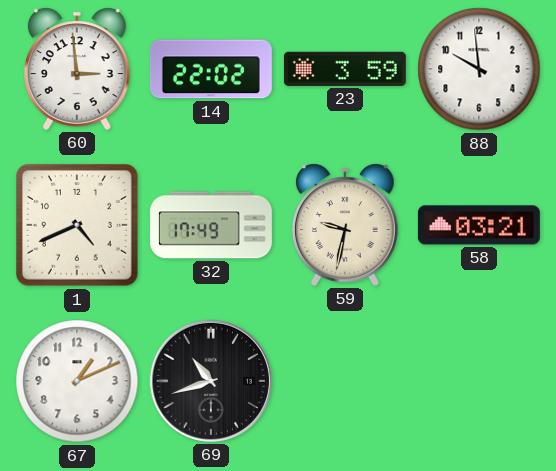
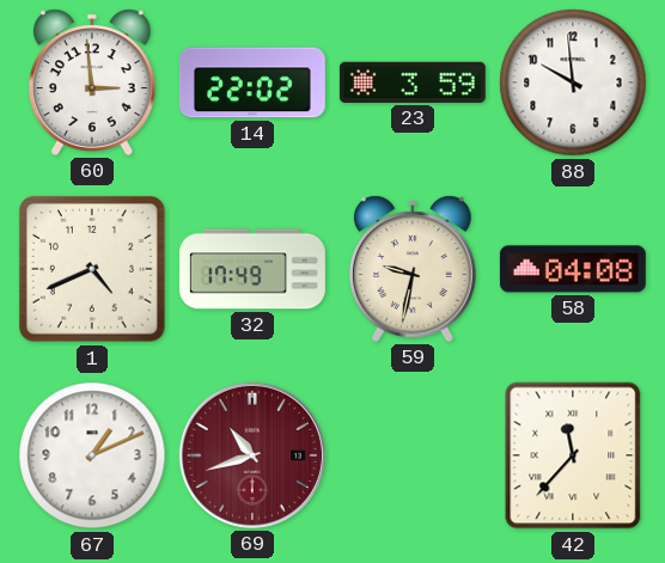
58: 03:21 -> 04:08
69 dial: black -> burgundy
42: none -> 11:37
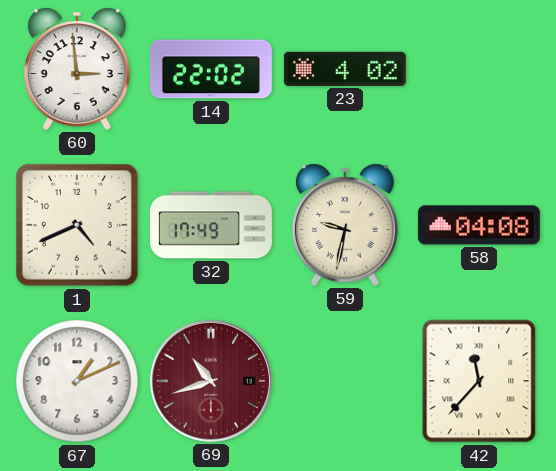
23: 3:59 -> 4:02
88: 9:59 -> none
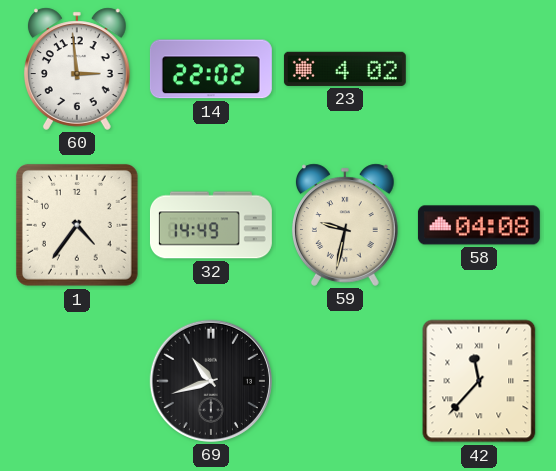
1: 4:41 -> 4:36
32: 17:49 -> 14:49
67: 1:11 -> none
69 dial: burgundy -> black
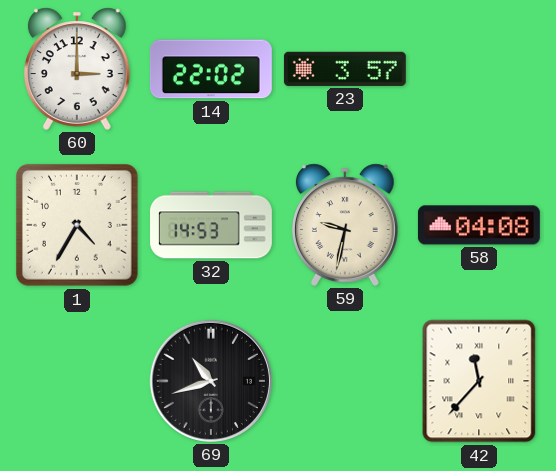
60: 2:59 -> 3:00
23: 4:02 -> 3:57
1: 4:36 -> 4:35
32: 14:49 -> 14:53
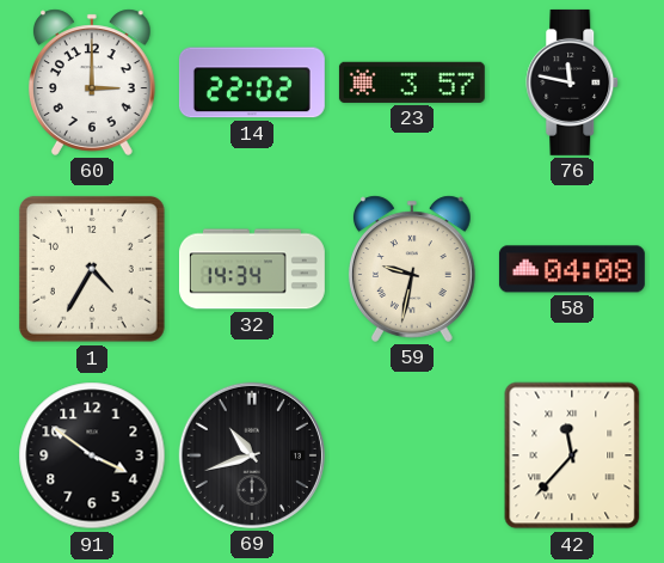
76: none -> 11:47
32: 14:53 -> 14:34
91: none -> 3:51
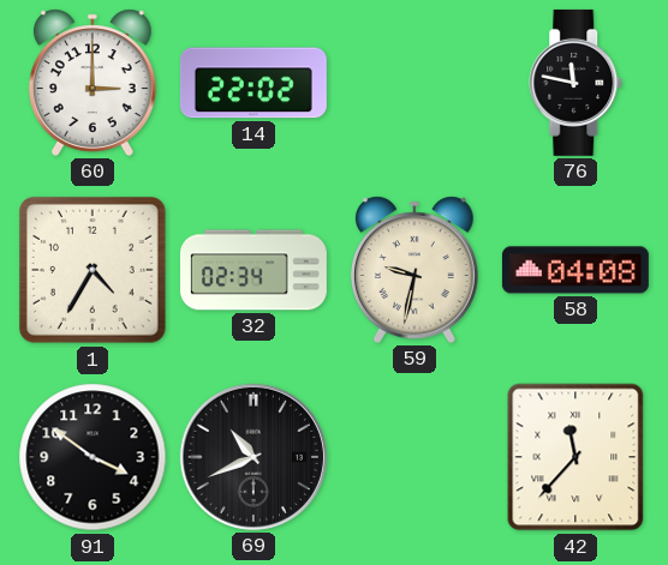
23: 3:57 -> none
32: 14:34 -> 02:34
69: 10:42 -> 10:41
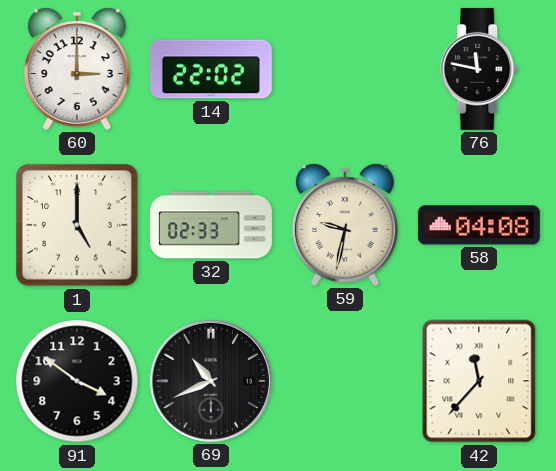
1: 4:35 -> 5:00
32: 02:34 -> 02:33
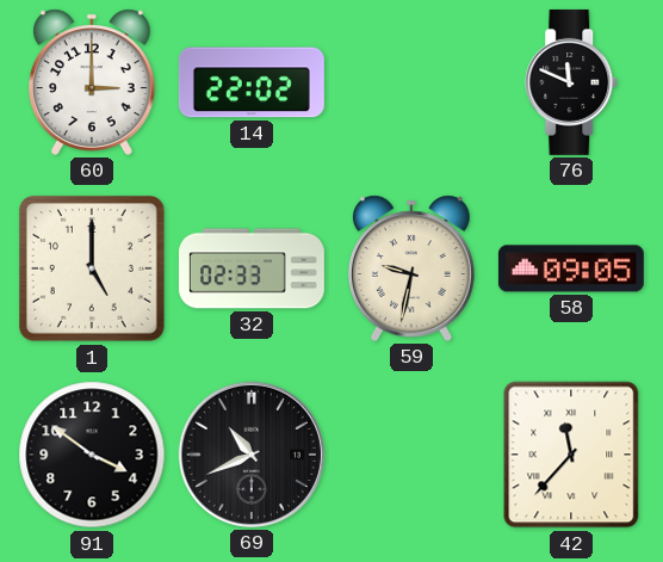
76: 11:47 -> 11:49
58: 04:08 -> 09:05
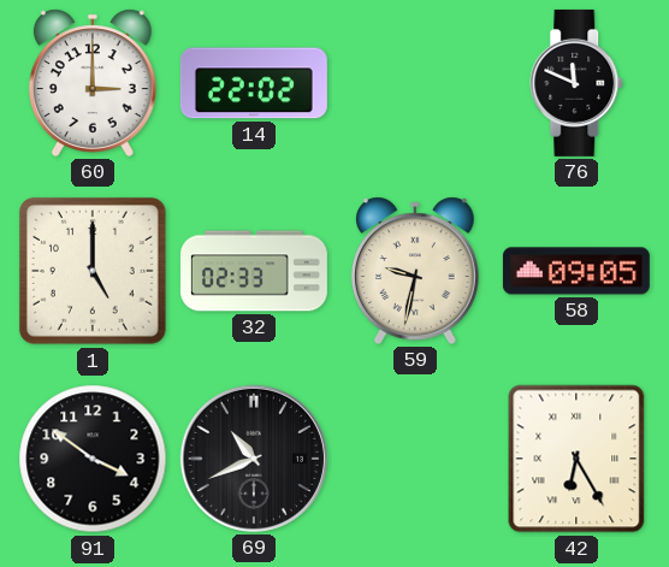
42: 11:37 -> 6:25
